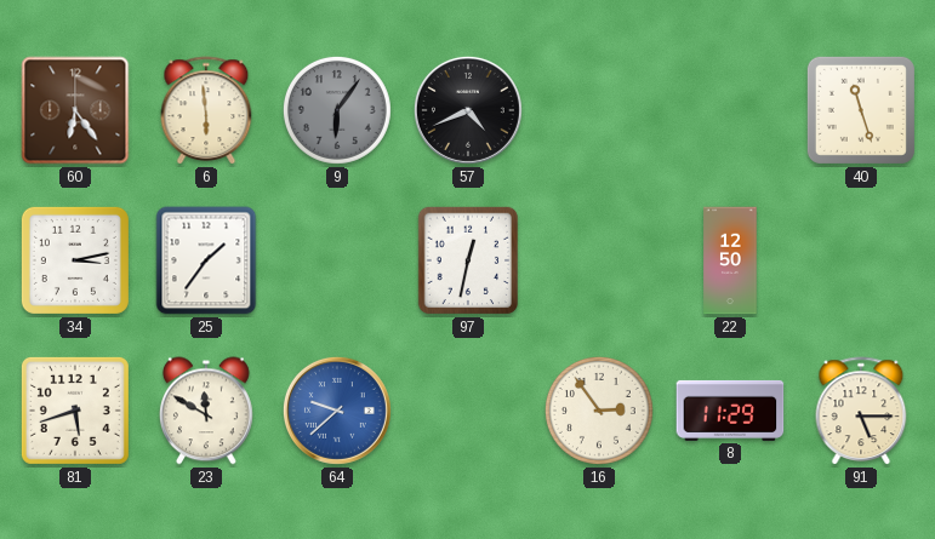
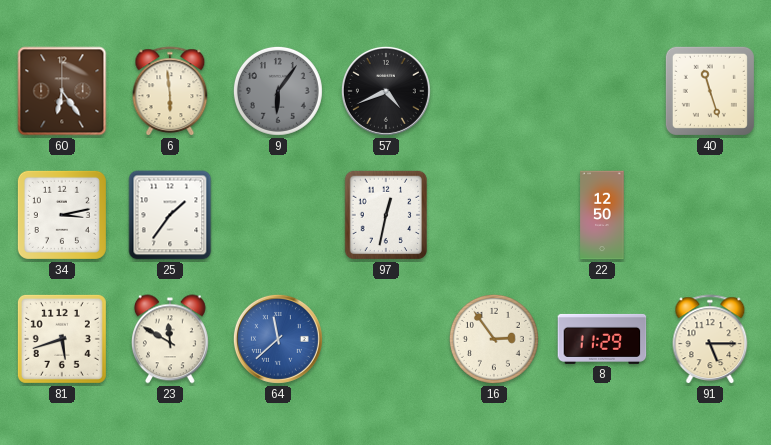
64: 9:38 -> 11:38
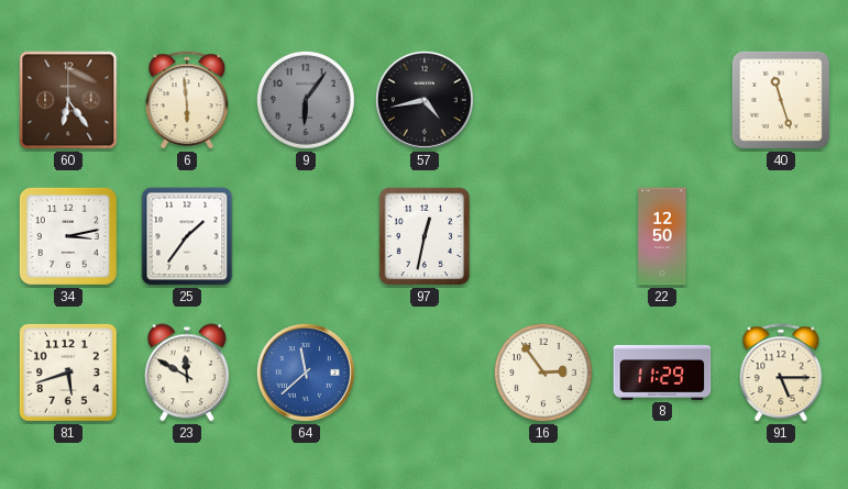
57: 4:41 -> 4:43
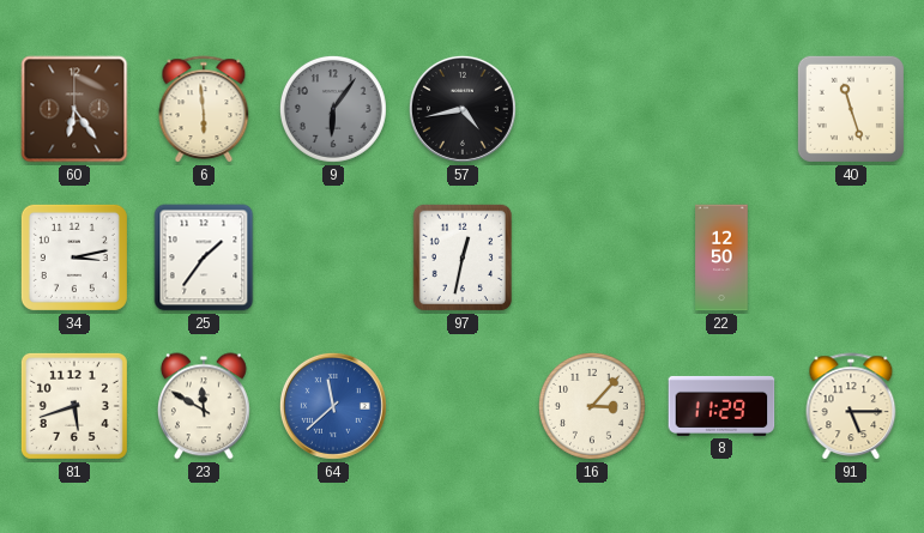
16: 2:54 -> 3:07
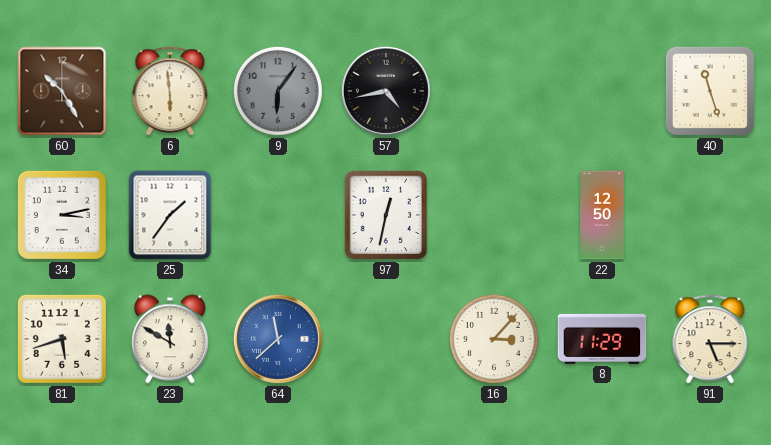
60: 6:24 -> 10:25
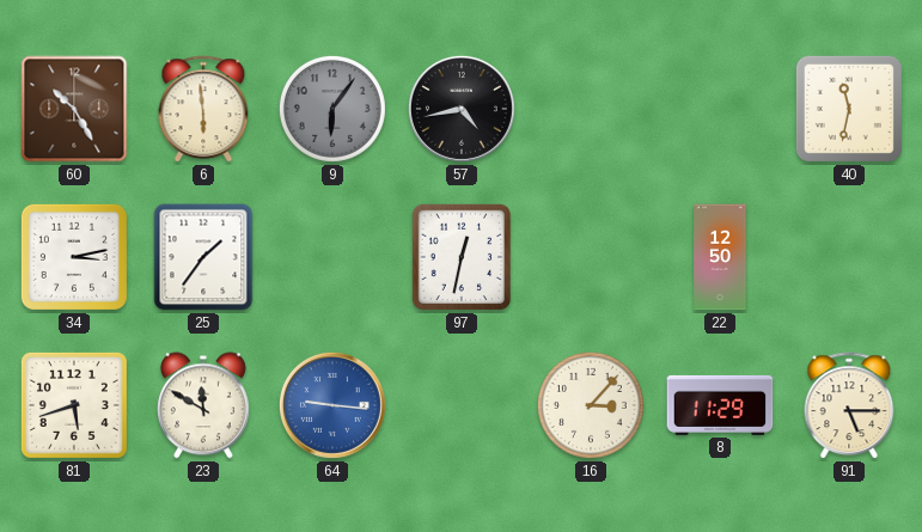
40: 11:27 -> 11:32
64: 11:38 -> 9:16
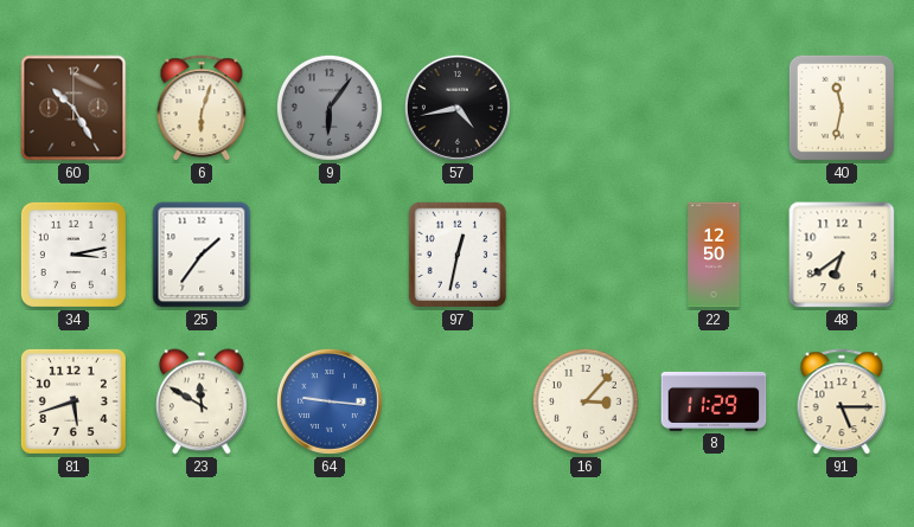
6: 5:59 -> 6:03
48: none -> 6:39
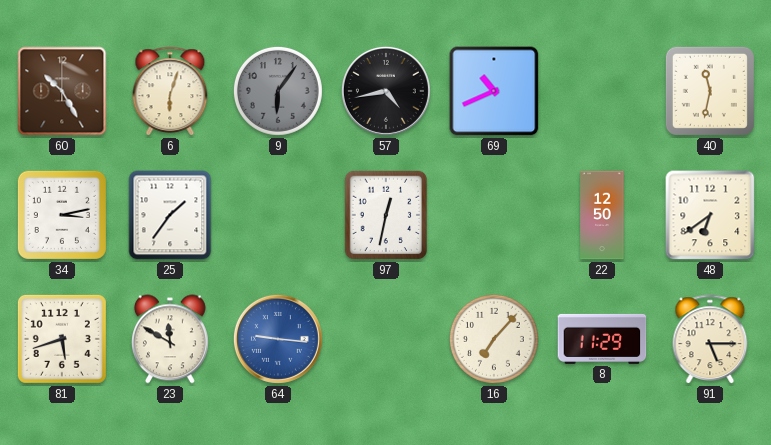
69: none -> 10:41
16: 3:07 -> 7:07
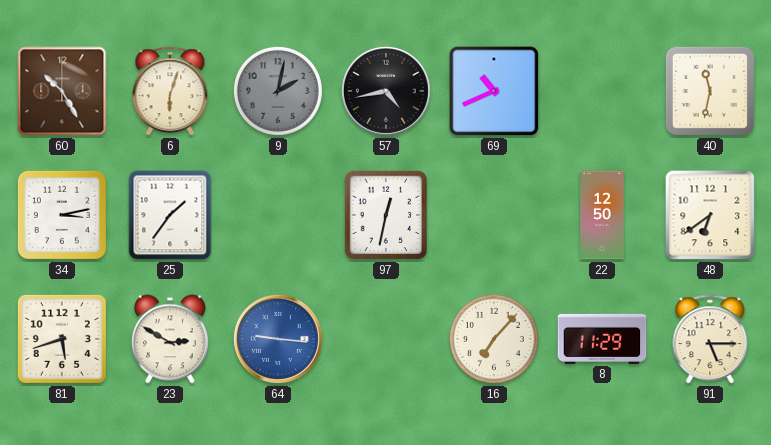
9: 6:06 -> 2:02
23: 11:50 -> 2:50
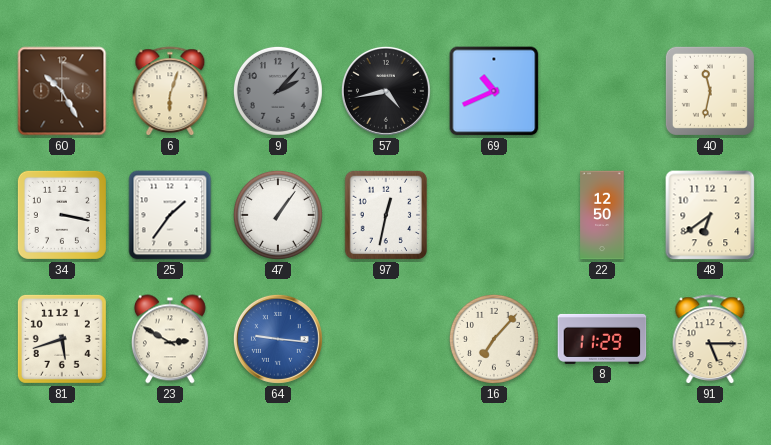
9: 2:02 -> 2:07
34: 3:13 -> 3:17
47: none -> 1:06
